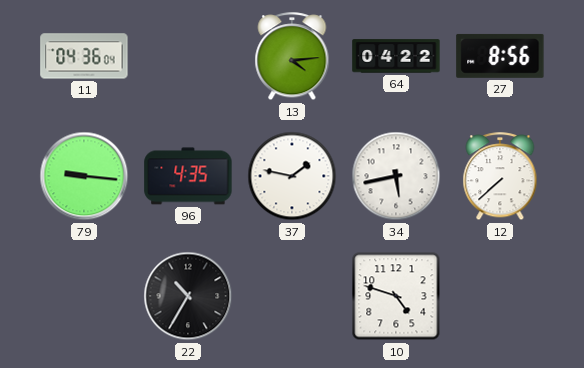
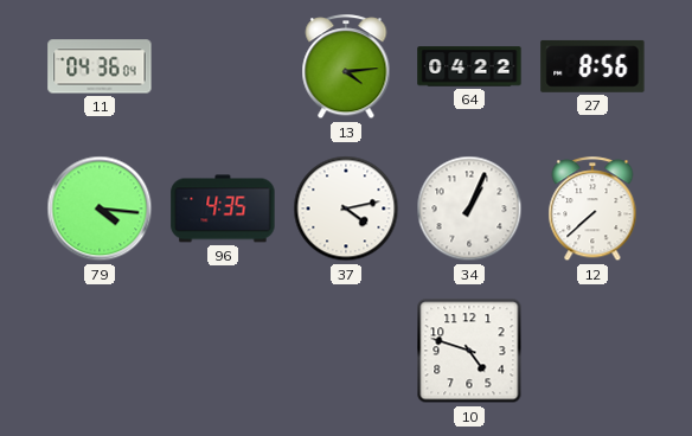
79: 9:16 -> 4:16
37: 1:47 -> 4:13
34: 5:43 -> 1:04
22: 10:35 -> none
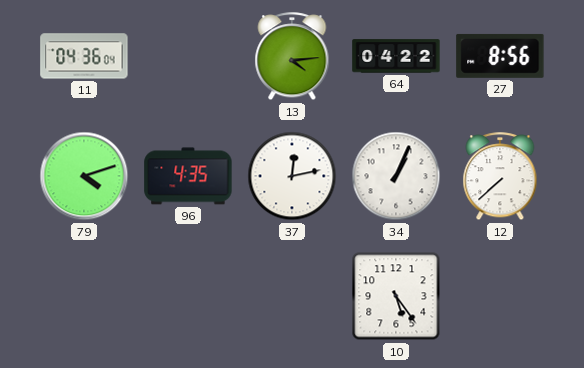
79: 4:16 -> 4:12
37: 4:13 -> 12:13
10: 4:48 -> 5:24
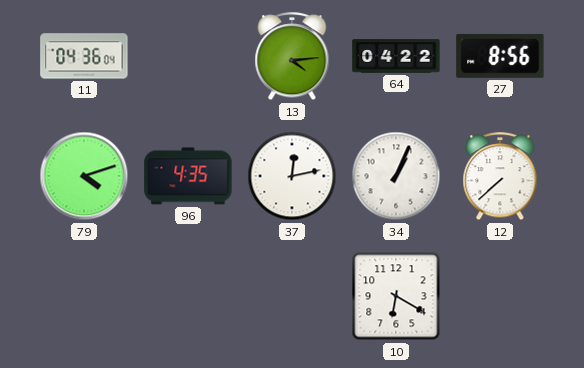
10: 5:24 -> 6:20
